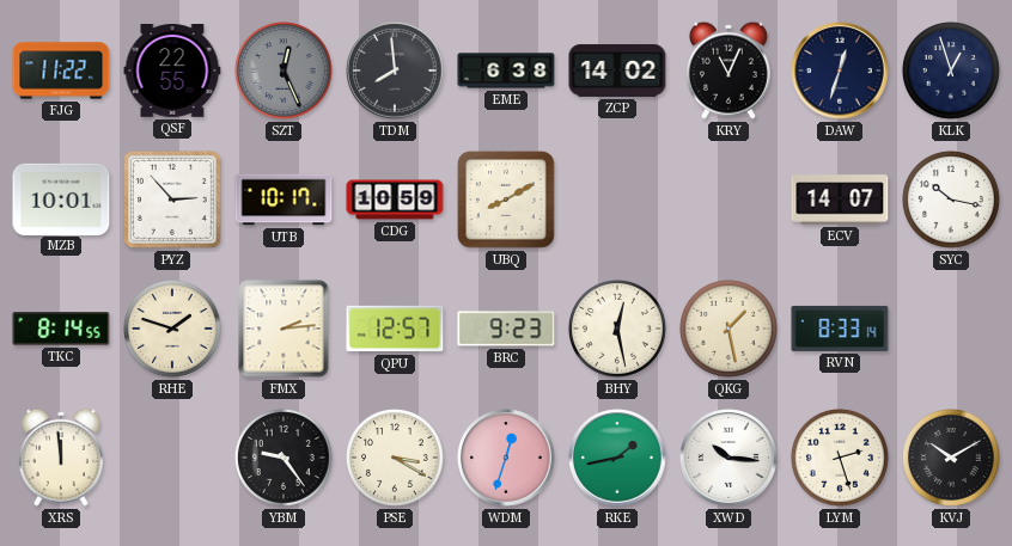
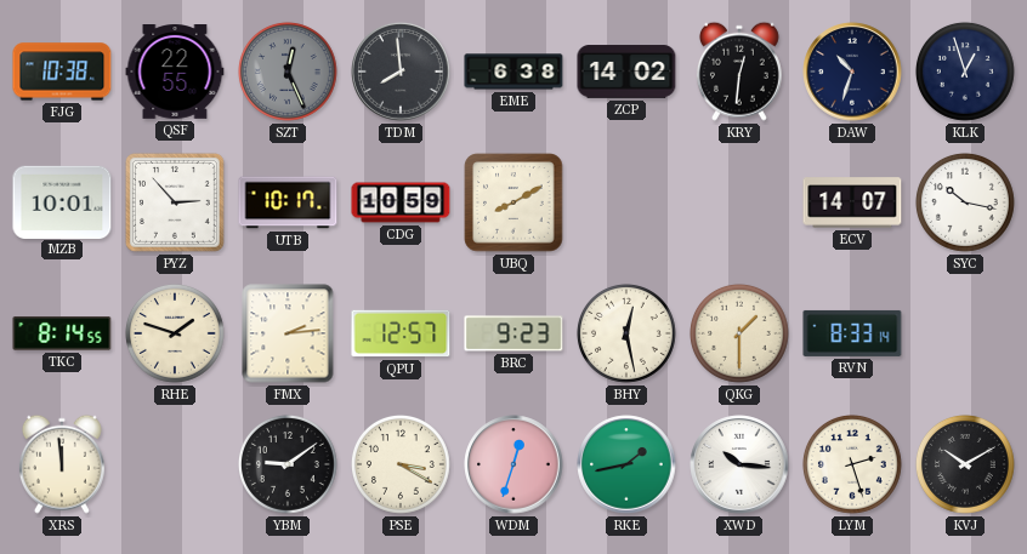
FJG: 11:22 -> 10:38
KRY: 11:04 -> 12:31
DAW: 12:33 -> 10:33
QKG: 1:28 -> 1:30
YBM: 9:24 -> 9:09
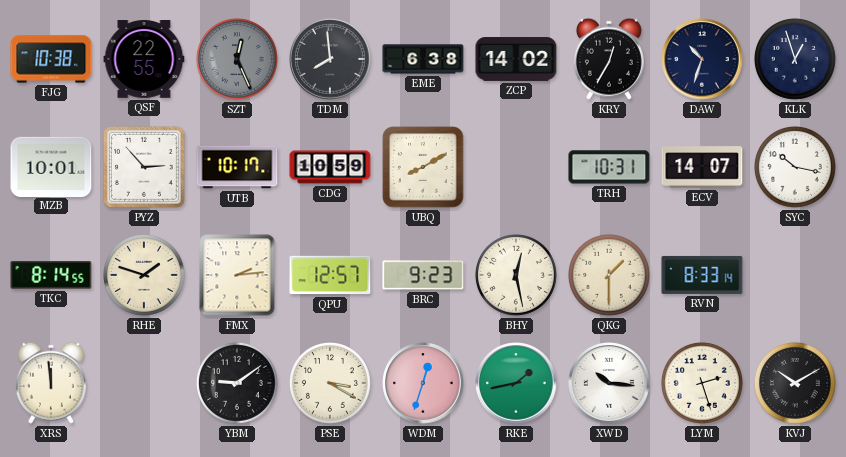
KRY: 12:31 -> 12:35
TRH: none -> 10:31
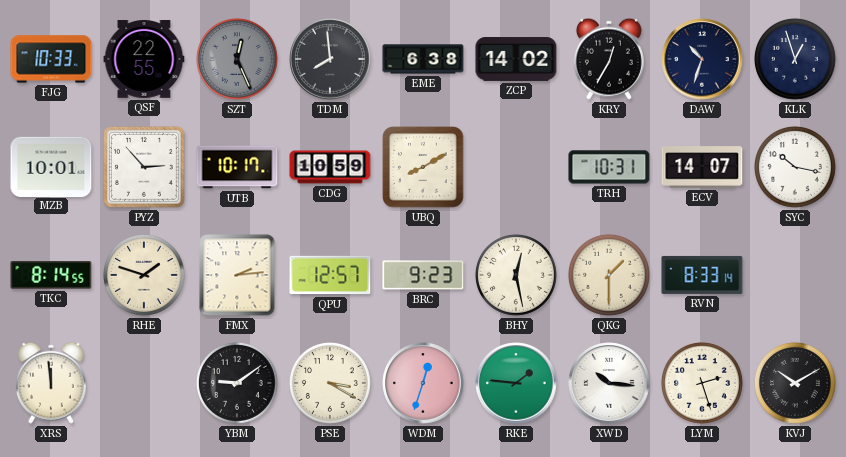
FJG: 10:38 -> 10:33
RKE: 1:43 -> 1:46
